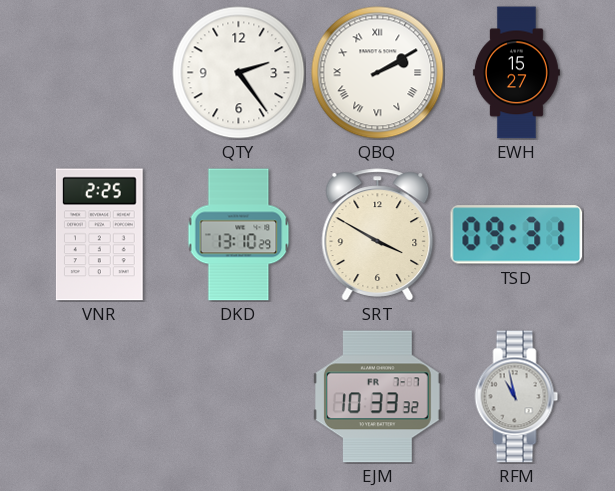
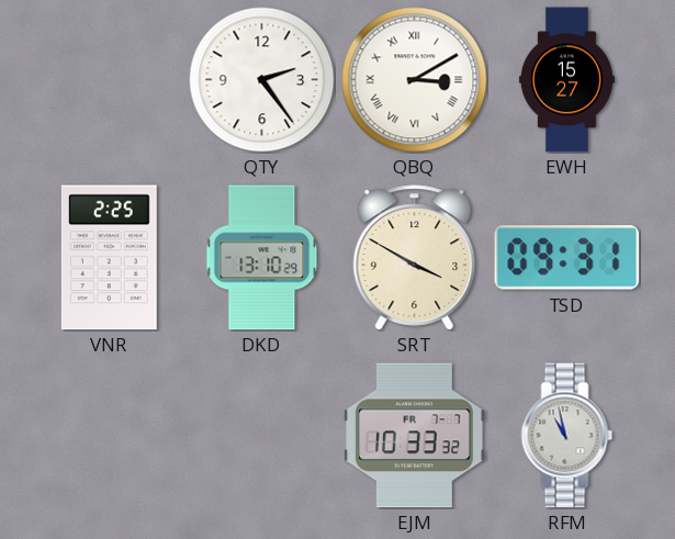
QBQ: 2:10 -> 3:10
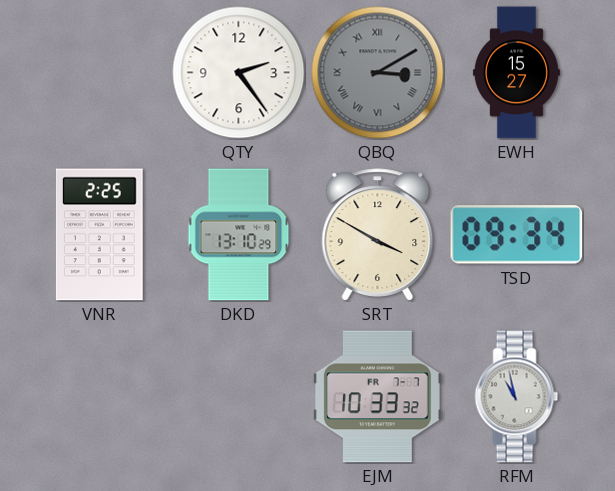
QBQ dial: white -> grey
TSD: 09:31 -> 09:34
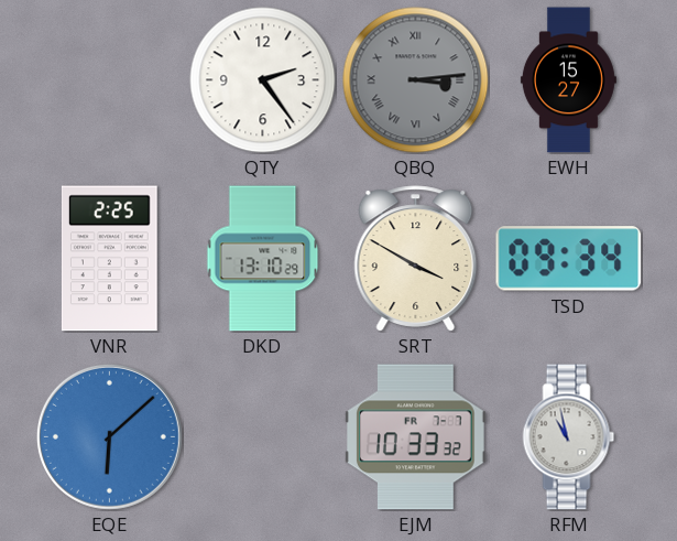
QBQ: 3:10 -> 3:14
EQE: none -> 6:08
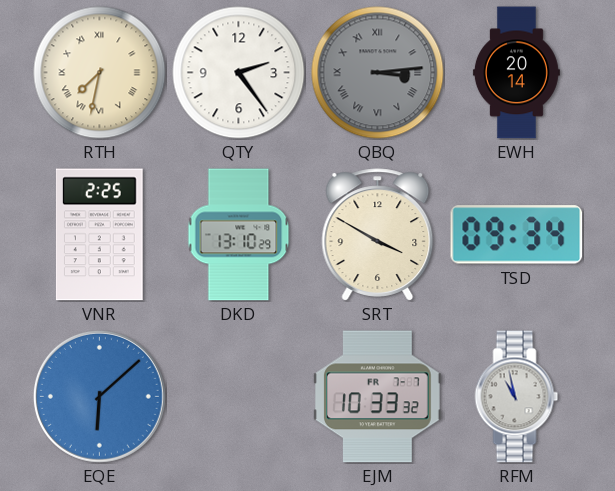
RTH: none -> 7:32
EWH: 15:27 -> 20:14
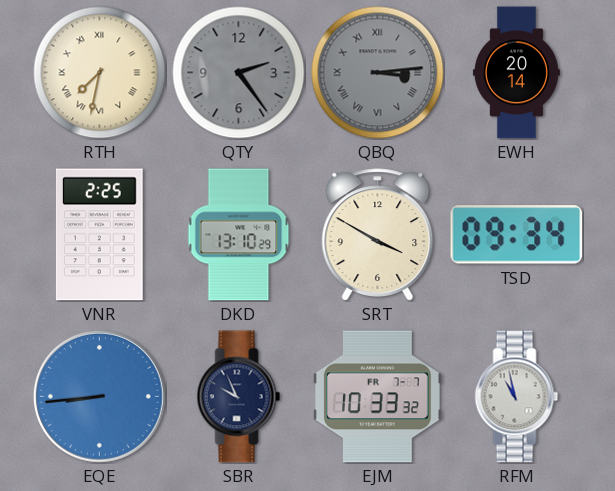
QTY dial: white -> grey
EQE: 6:08 -> 8:44
SBR: none -> 9:56
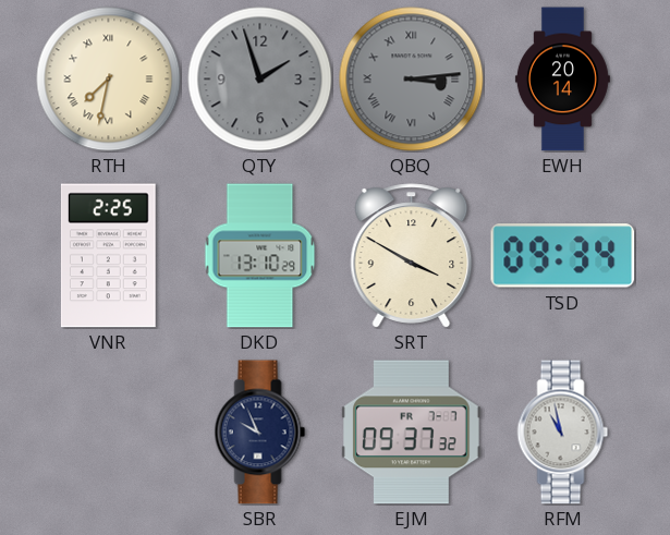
QTY: 2:24 -> 1:57
EQE: 8:44 -> none
EJM: 10:33 -> 09:37
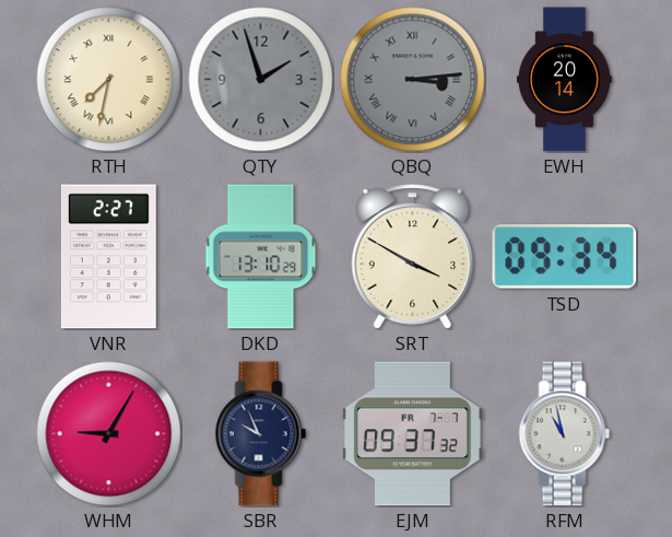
VNR: 2:25 -> 2:27
WHM: none -> 9:05
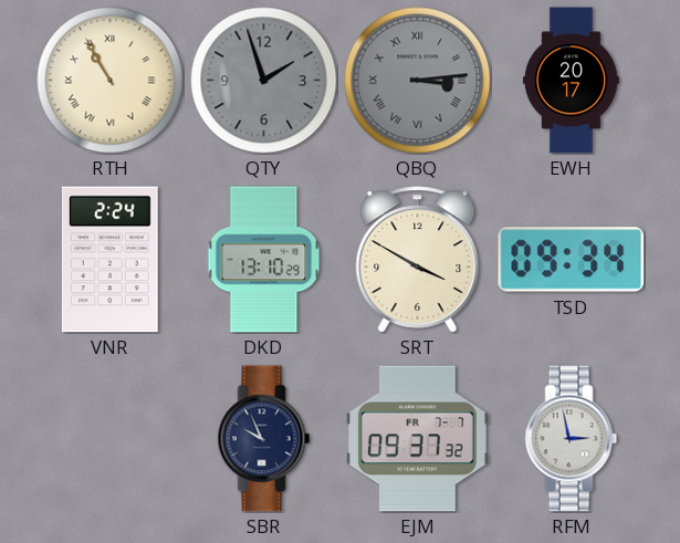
RTH: 7:32 -> 10:55
EWH: 20:14 -> 20:17
VNR: 2:27 -> 2:24
WHM: 9:05 -> none
RFM: 10:58 -> 2:58
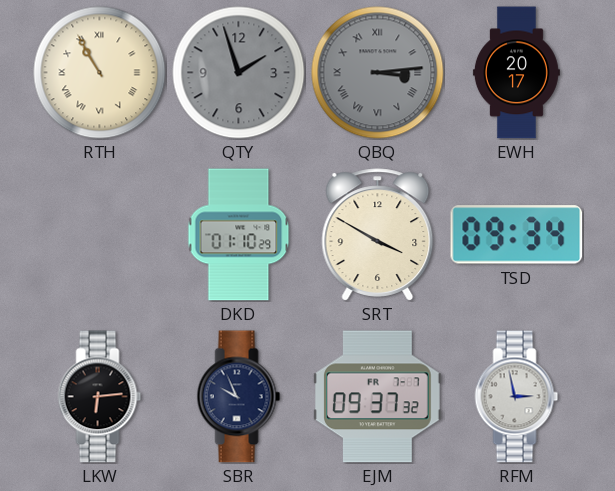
VNR: 2:24 -> none
DKD: 13:10 -> 01:10
LKW: none -> 6:14
